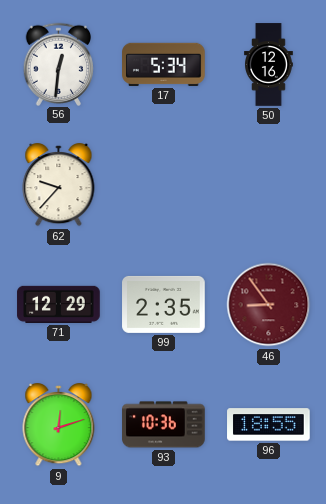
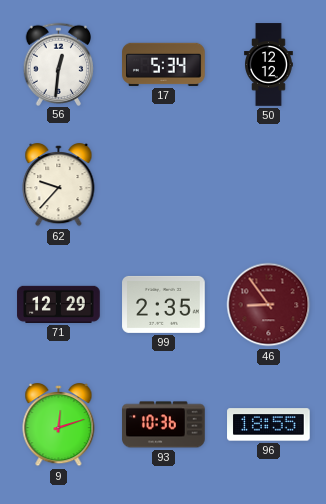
50: 12:16 -> 12:12
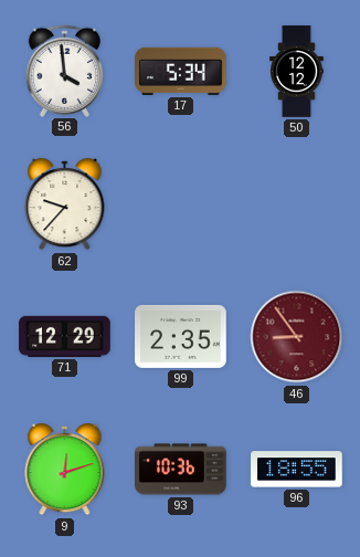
56: 12:31 -> 3:59
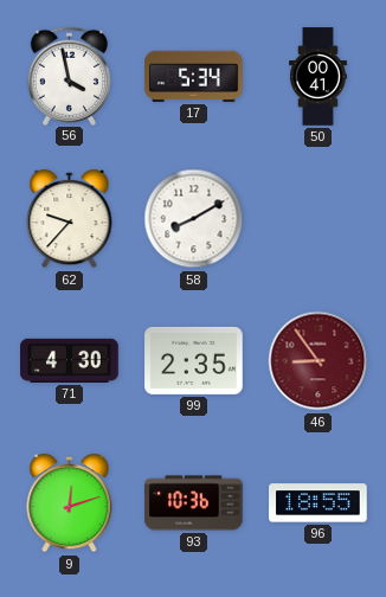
56: 3:59 -> 3:58
50: 12:12 -> 00:41
58: none -> 8:10
71: 12:29 -> 4:30
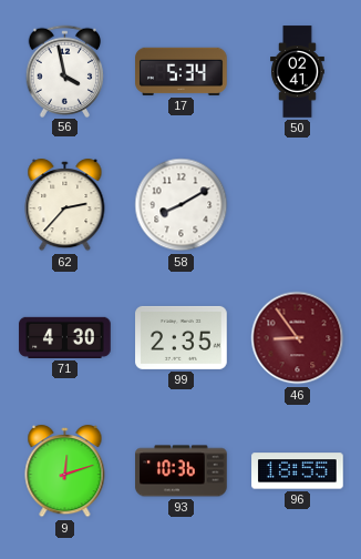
50: 00:41 -> 02:41
62: 9:37 -> 2:37
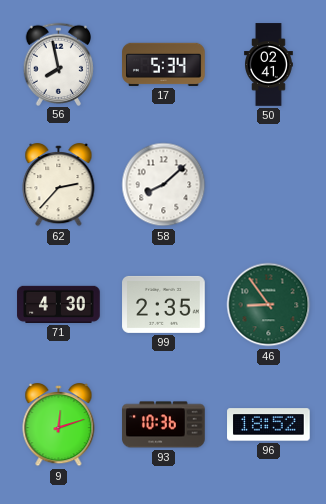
56: 3:58 -> 7:58
58: 8:10 -> 8:08
46 dial: burgundy -> green
96: 18:55 -> 18:52
